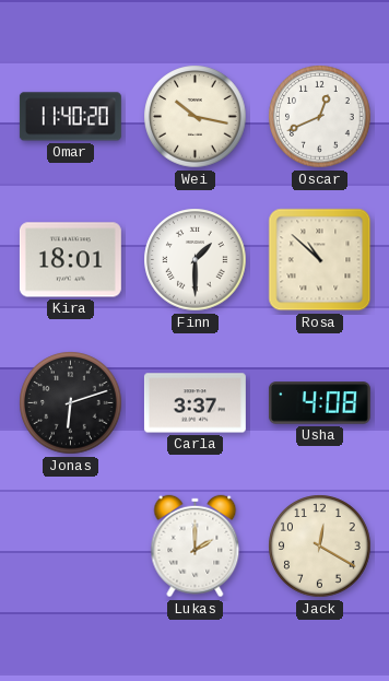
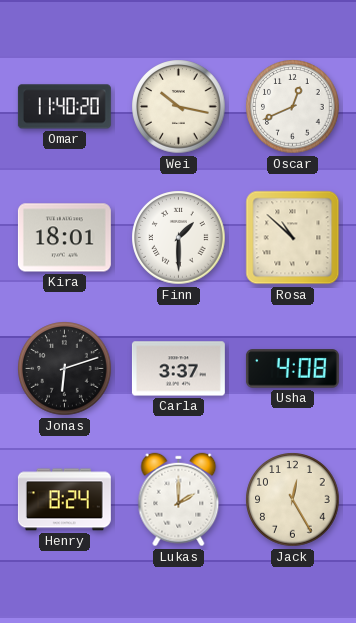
Henry: none -> 8:24
Jack: 12:20 -> 12:25
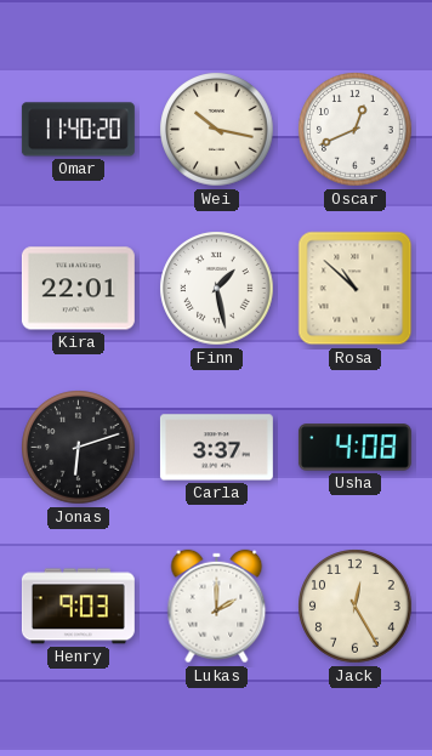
Kira: 18:01 -> 22:01
Finn: 1:30 -> 1:28
Henry: 8:24 -> 9:03
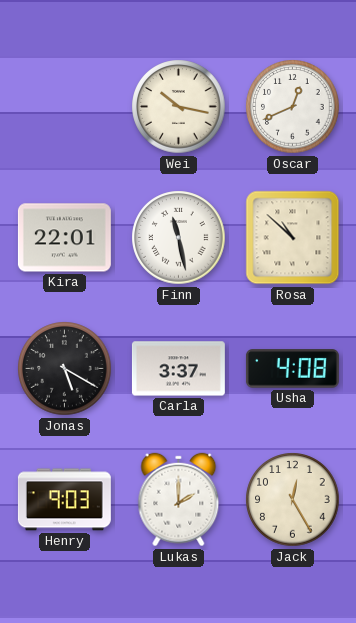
Omar: 11:40 -> none
Finn: 1:28 -> 11:28
Jonas: 6:12 -> 5:20
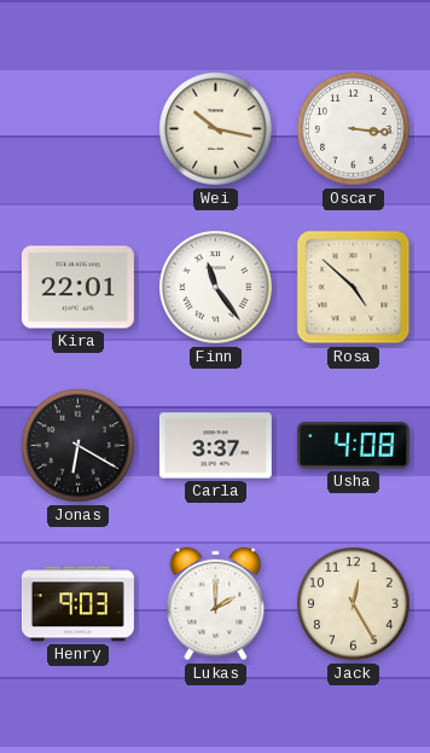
Oscar: 12:41 -> 3:16
Finn: 11:28 -> 11:24
Rosa: 10:52 -> 4:52
Jonas: 5:20 -> 6:20
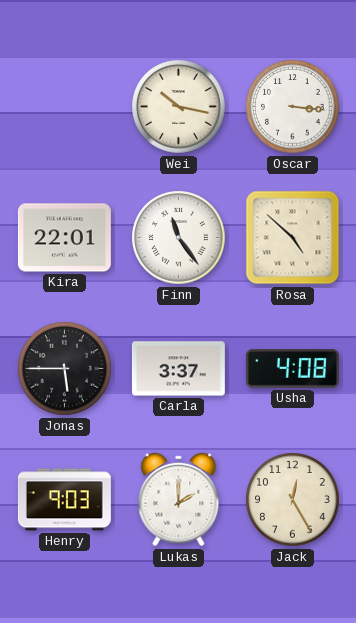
Jonas: 6:20 -> 5:45
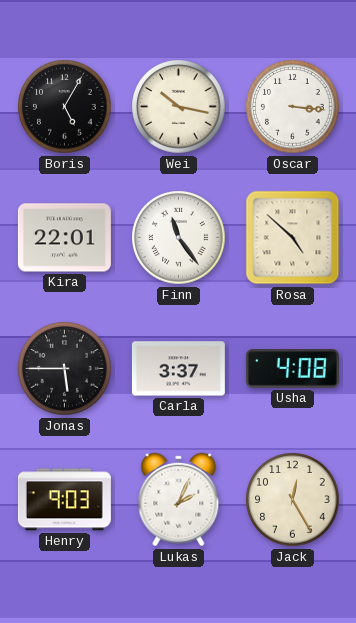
Boris: none -> 5:05
Lukas: 2:00 -> 2:04
